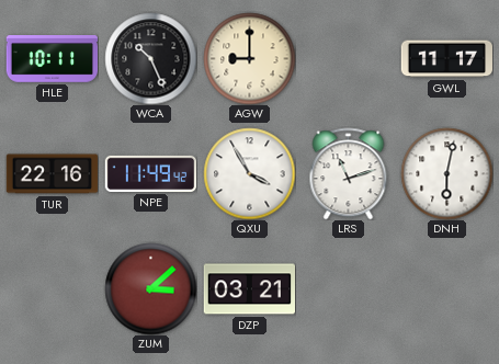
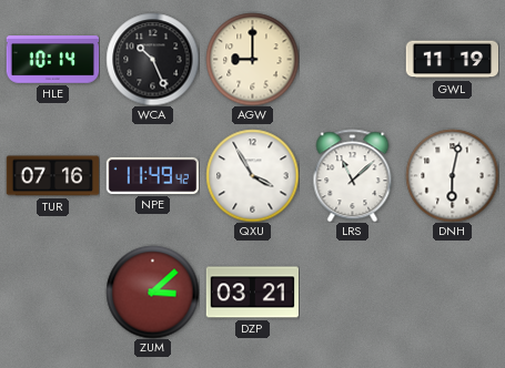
HLE: 10:11 -> 10:14
GWL: 11:17 -> 11:19
TUR: 22:16 -> 07:16
LRS: 11:12 -> 11:08
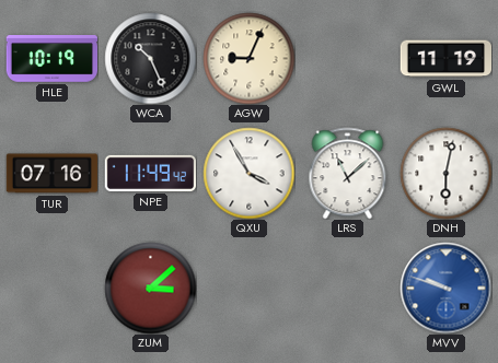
HLE: 10:14 -> 10:19
AGW: 9:00 -> 9:04
DZP: 03:21 -> none
MVV: none -> 9:48
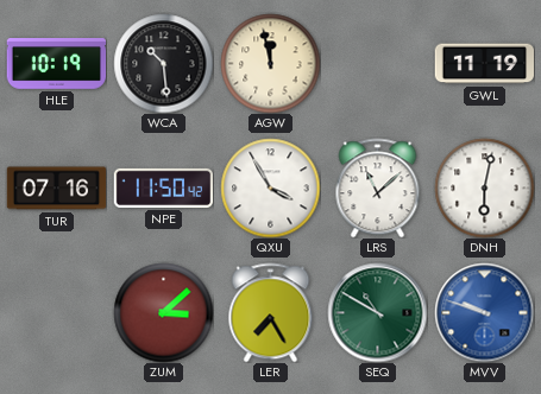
WCA: 10:26 -> 10:29
AGW: 9:04 -> 11:58
NPE: 11:49 -> 11:50
LER: none -> 7:25
SEQ: none -> 10:50
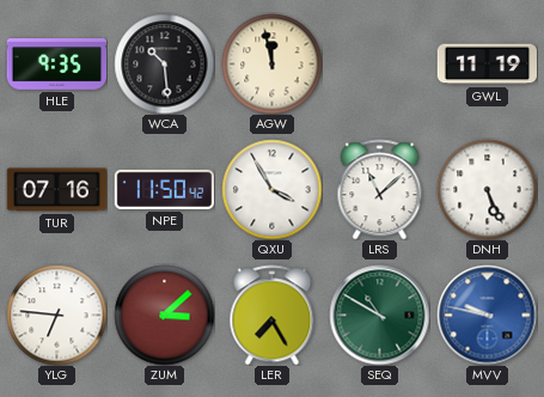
HLE: 10:19 -> 9:35
DNH: 6:02 -> 5:26
YLG: none -> 6:46
MVV: 9:48 -> 9:47
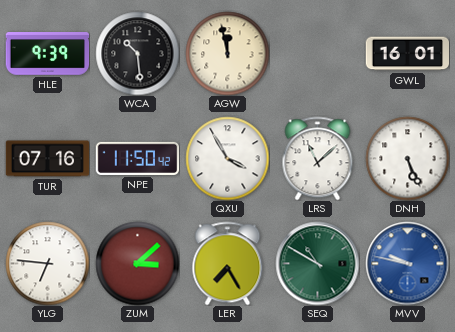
HLE: 9:35 -> 9:39
GWL: 11:19 -> 16:01
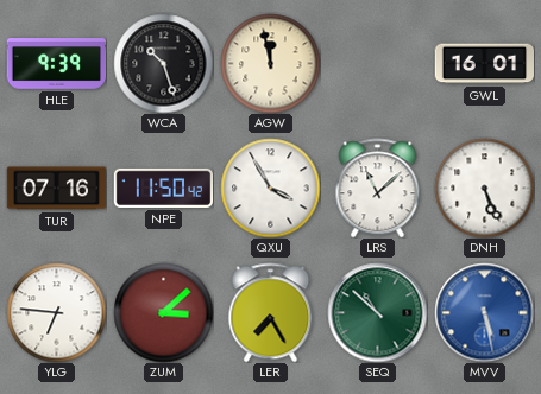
WCA: 10:29 -> 10:27
SEQ: 10:50 -> 10:52
MVV: 9:47 -> 5:28
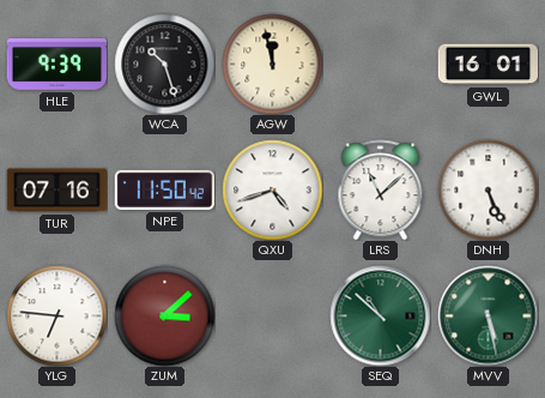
QXU: 3:55 -> 4:42
LER: 7:25 -> none
MVV dial: blue -> green
